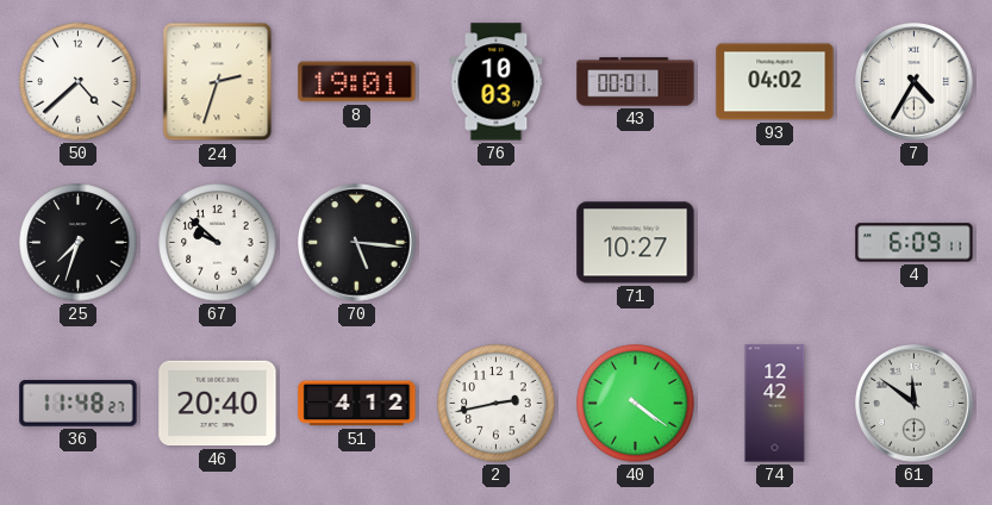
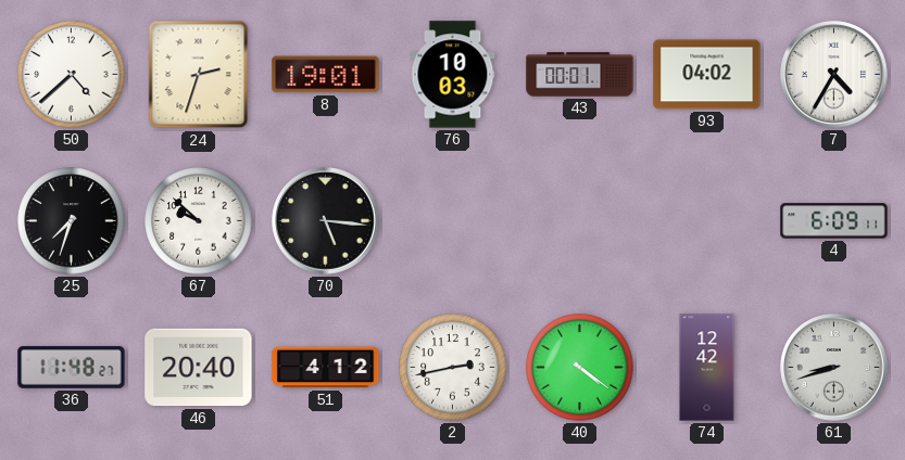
71: 10:27 -> none
61: 11:51 -> 8:42
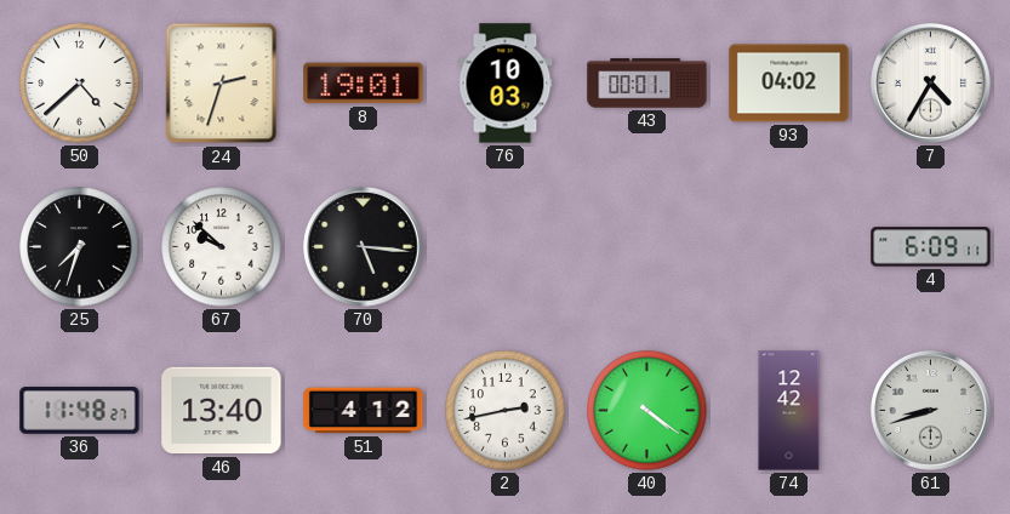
46: 20:40 -> 13:40
